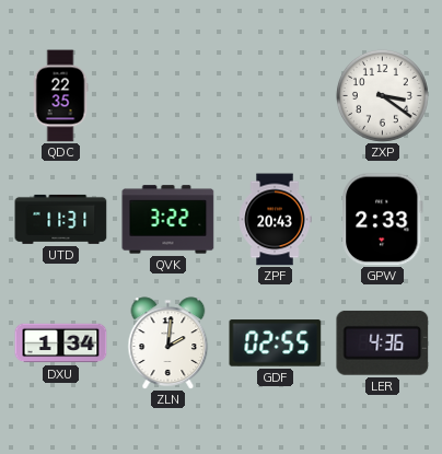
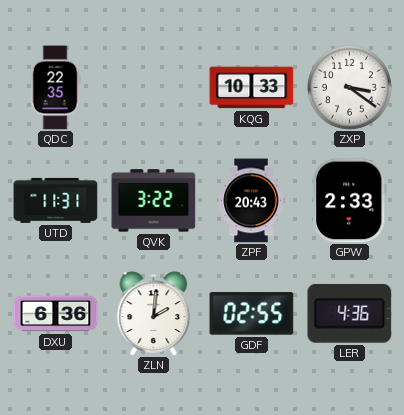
KQG: none -> 10:33
DXU: 1:34 -> 6:36
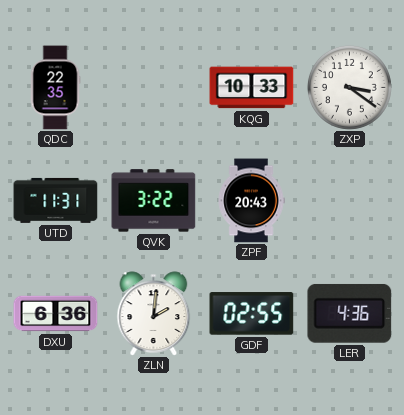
GPW: 2:33 -> none
